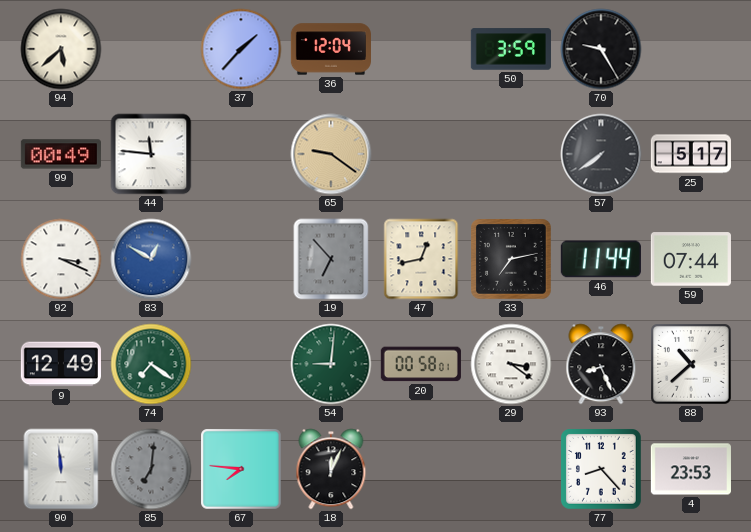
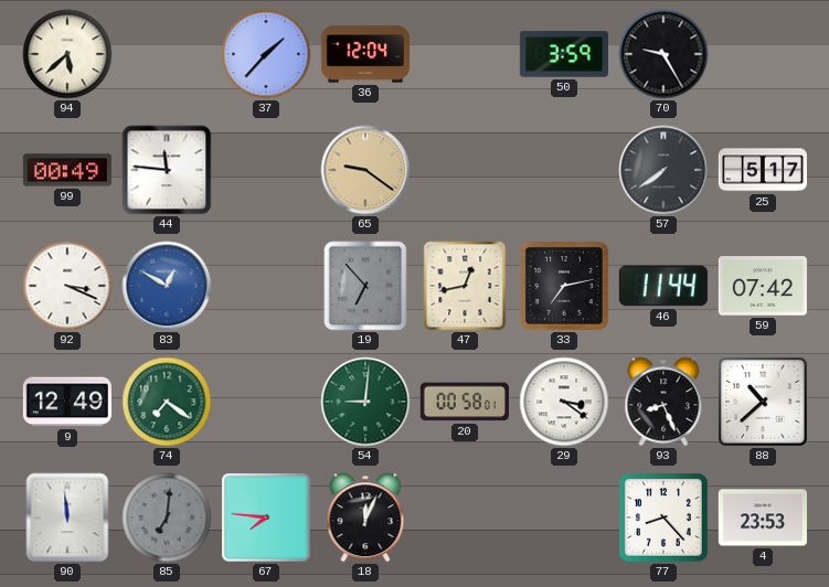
59: 07:44 -> 07:42
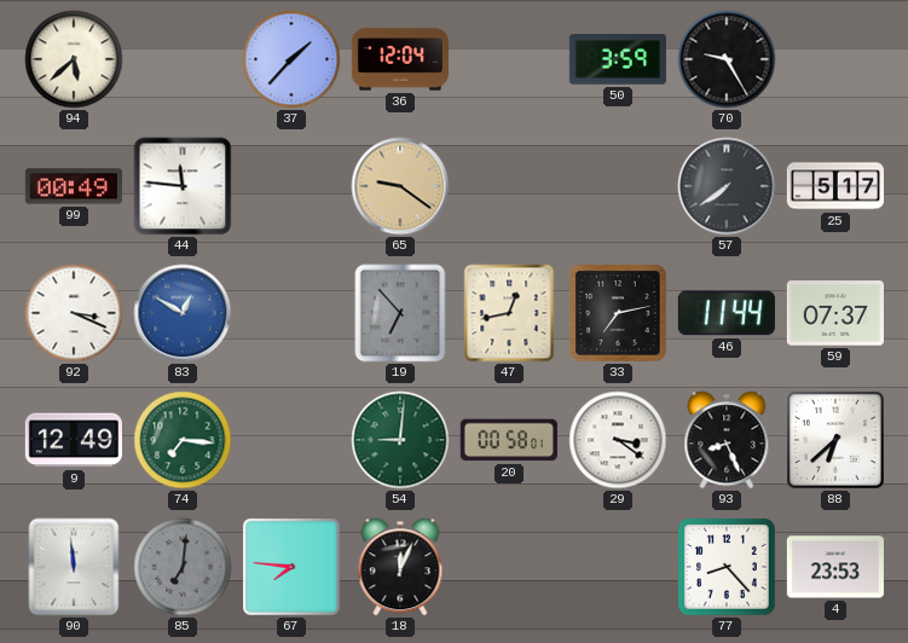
59: 07:42 -> 07:37
74: 7:21 -> 7:16
88: 10:38 -> 6:38
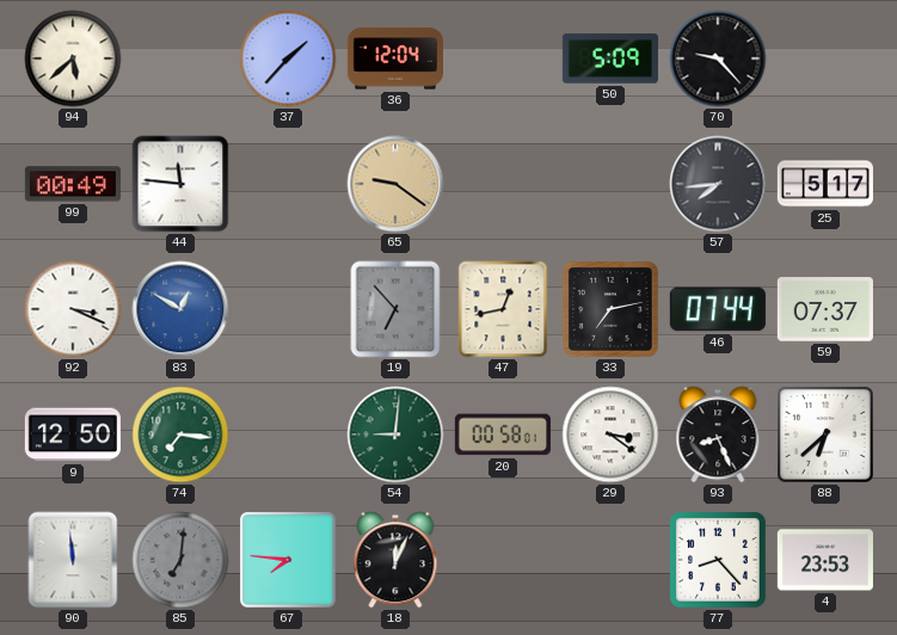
50: 3:59 -> 5:09
70: 9:25 -> 9:23
57: 7:39 -> 7:44
46: 11:44 -> 07:44
9: 12:49 -> 12:50
